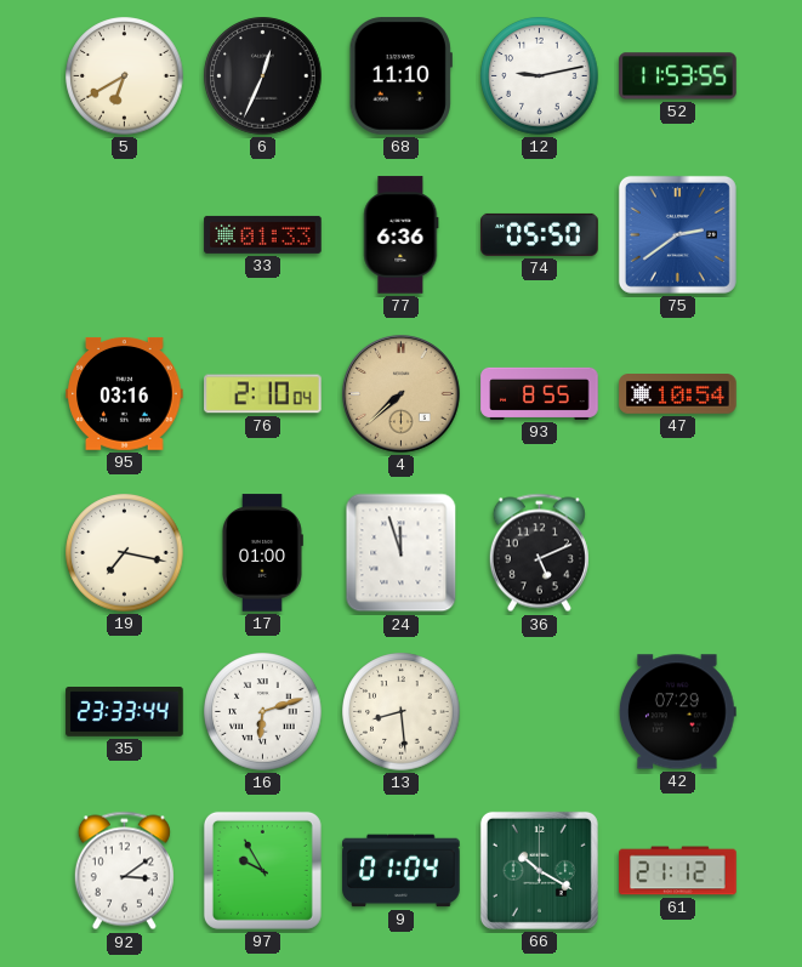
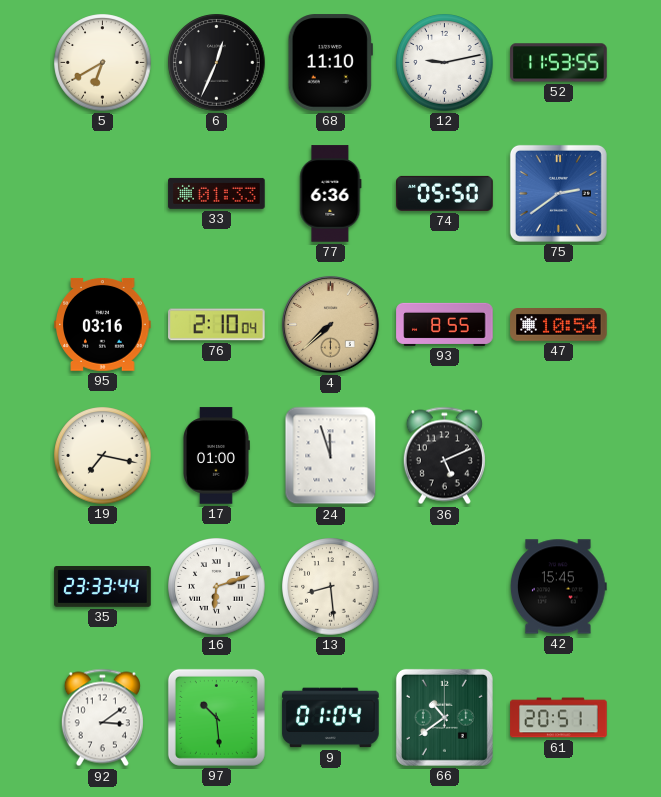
42: 07:29 -> 15:45
97: 9:55 -> 10:29
66: 10:20 -> 10:39
61: 21:12 -> 20:51
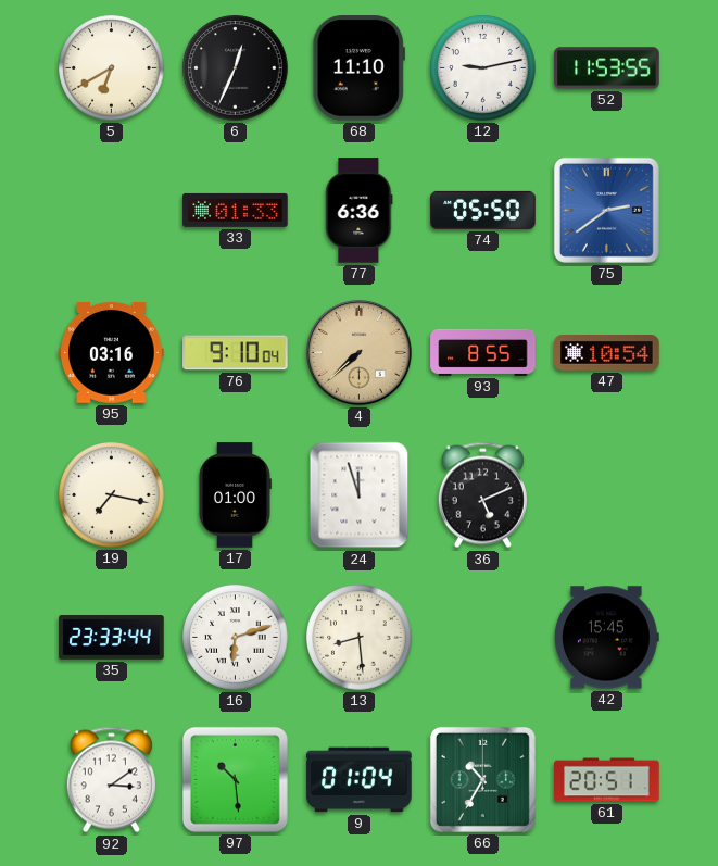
76: 2:10 -> 9:10
66: 10:39 -> 10:35
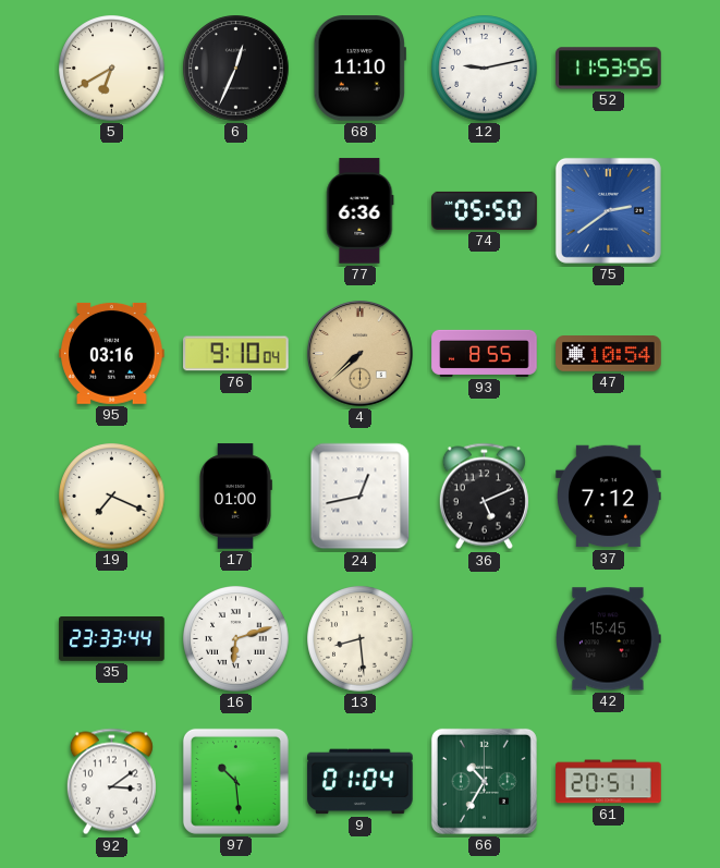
33: 01:33 -> none
19: 7:17 -> 7:19
24: 11:57 -> 12:43
37: none -> 7:12
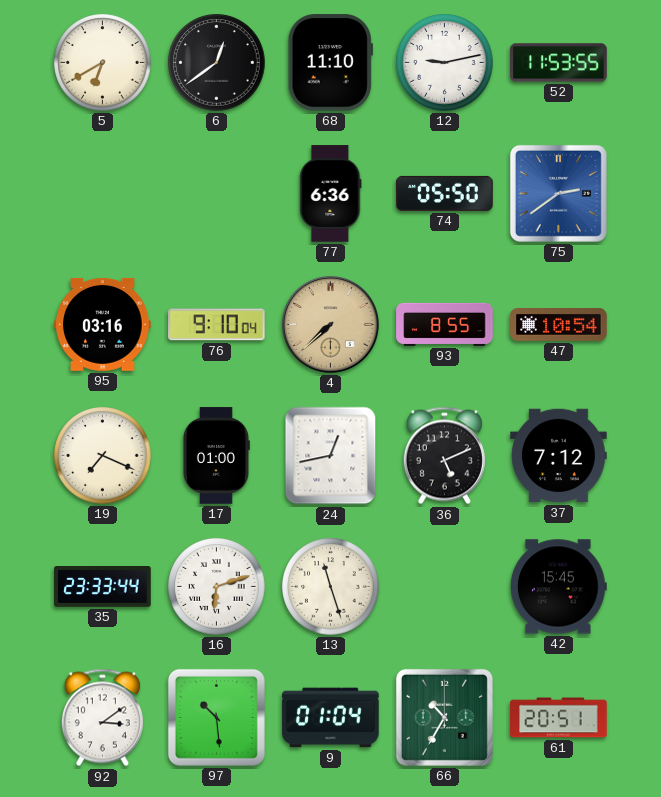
6: 12:34 -> 12:39
13: 8:29 -> 11:27
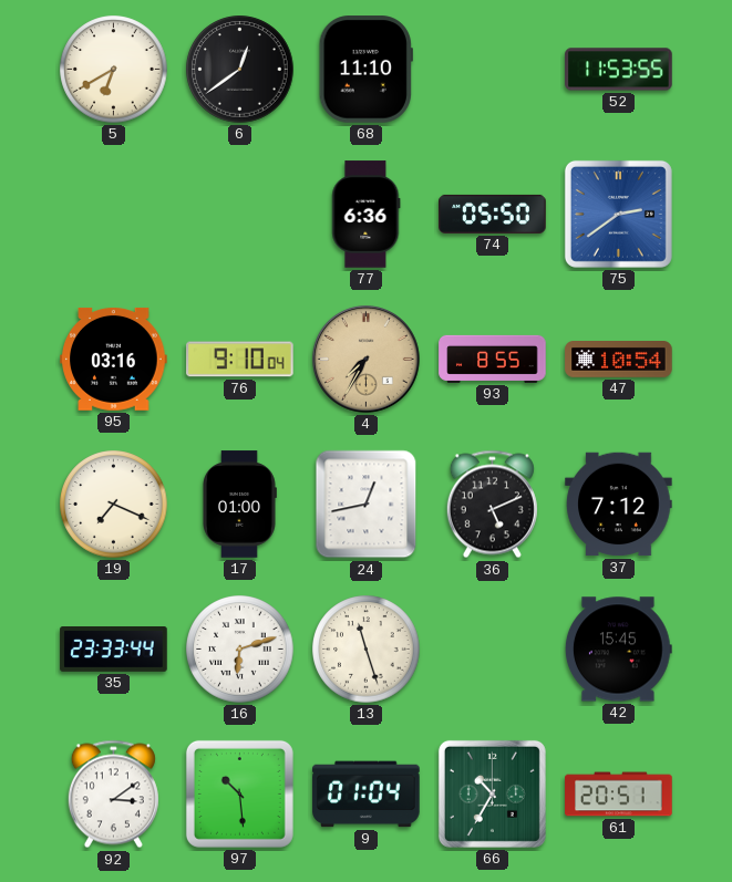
12: 9:13 -> none
4: 7:38 -> 7:35
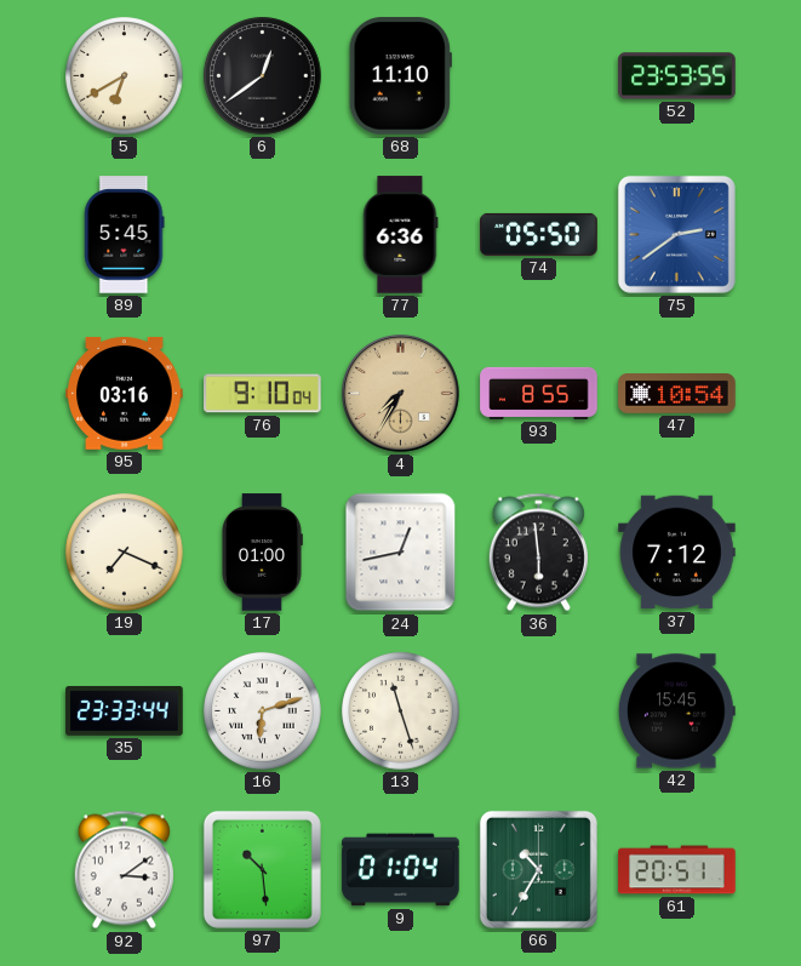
52: 11:53 -> 23:53
89: none -> 5:45
36: 5:11 -> 5:59
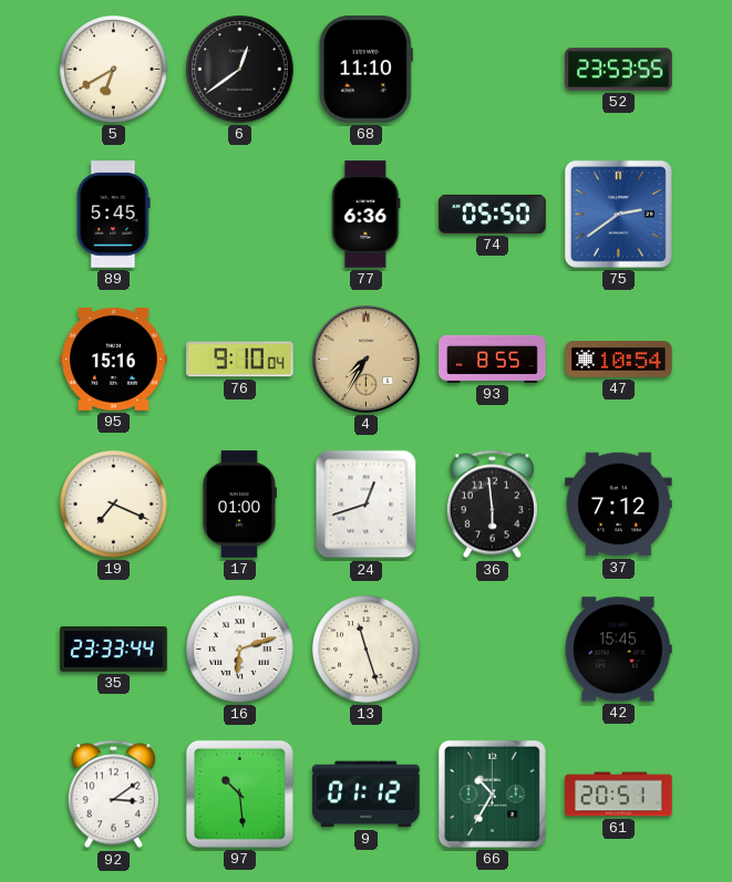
95: 03:16 -> 15:16
24: 12:43 -> 12:42
9: 01:04 -> 01:12
